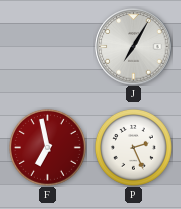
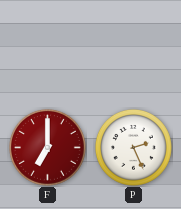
J: 7:05 -> none
F: 6:58 -> 7:00
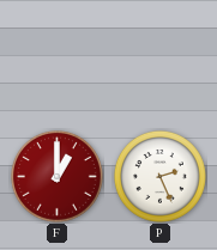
F: 7:00 -> 1:00
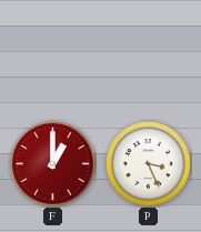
P: 2:26 -> 3:26
